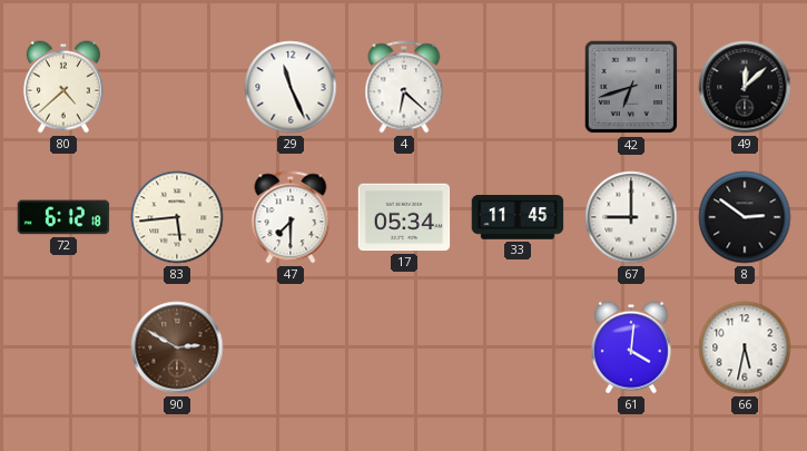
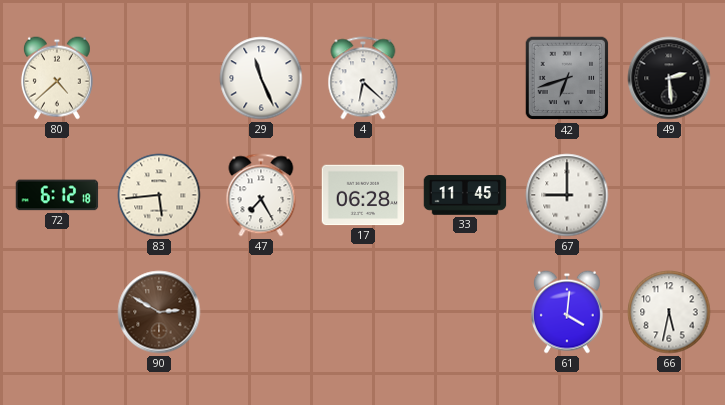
49: 12:08 -> 2:29
47: 7:30 -> 7:25
17: 05:34 -> 06:28
8: 2:51 -> none
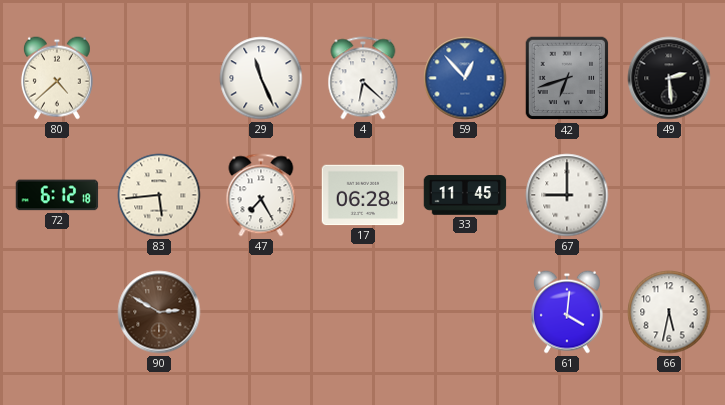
59: none -> 12:53
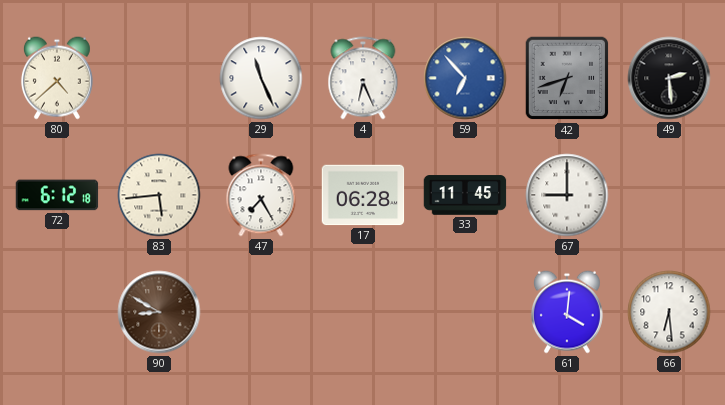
4: 6:22 -> 6:26
59: 12:53 -> 6:53
90: 2:50 -> 8:50
66: 5:32 -> 6:29
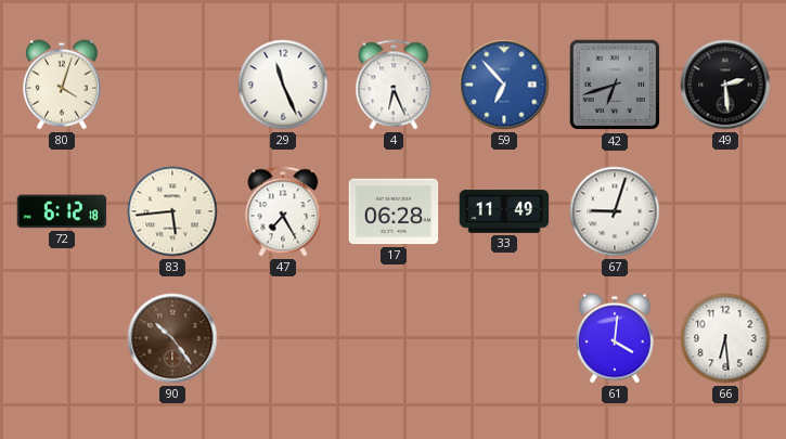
80: 4:38 -> 4:03
33: 11:45 -> 11:49
67: 9:00 -> 9:03
90: 8:50 -> 10:24
